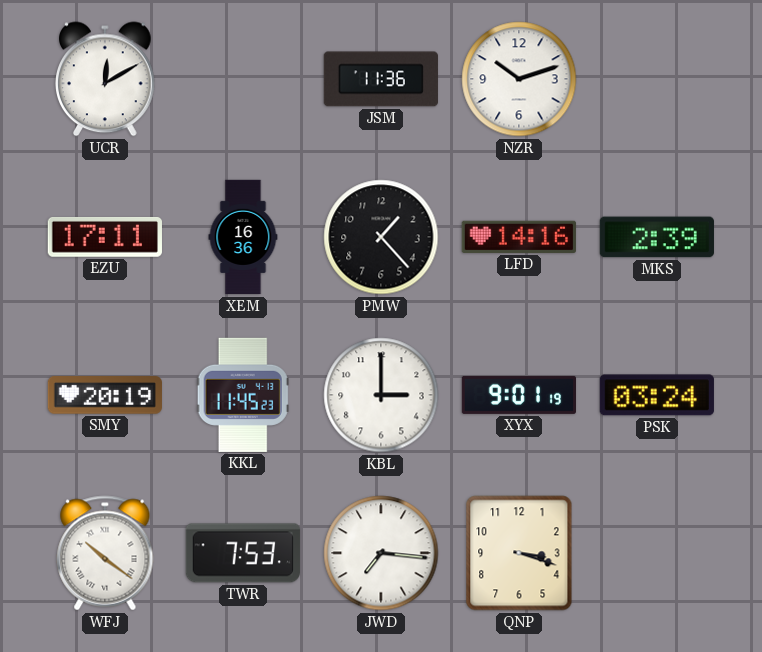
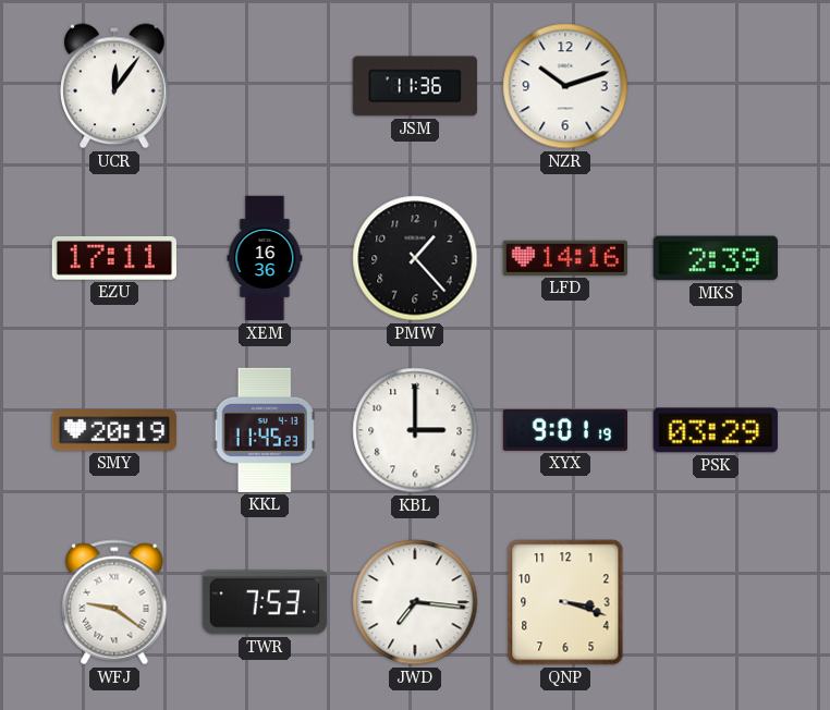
UCR: 12:10 -> 12:06
PSK: 03:24 -> 03:29
WFJ: 10:21 -> 9:21
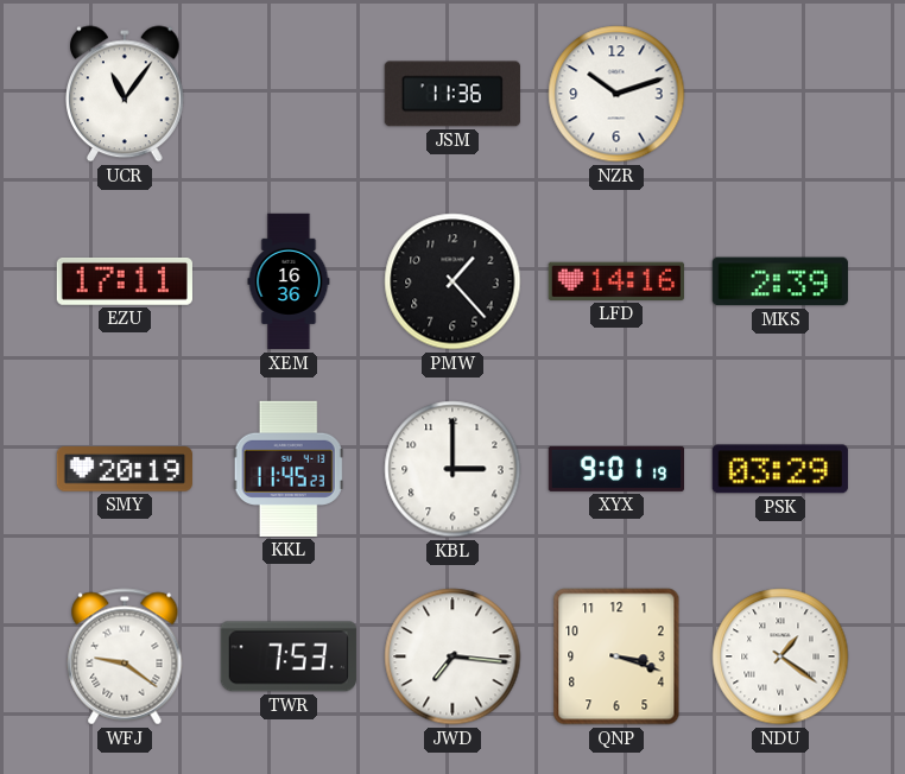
UCR: 12:06 -> 11:06
NDU: none -> 1:21
